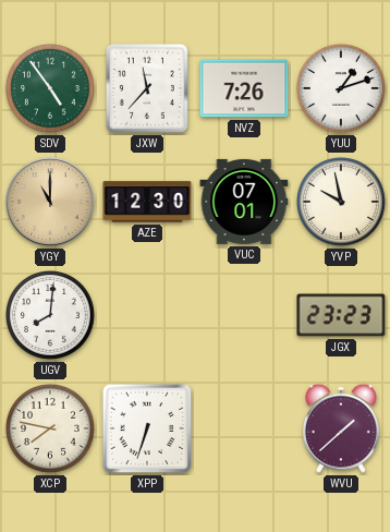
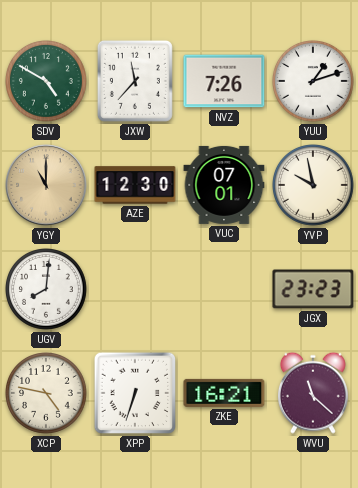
SDV: 4:54 -> 4:50
XCP: 7:47 -> 4:47
ZKE: none -> 16:21
WVU: 1:38 -> 11:22
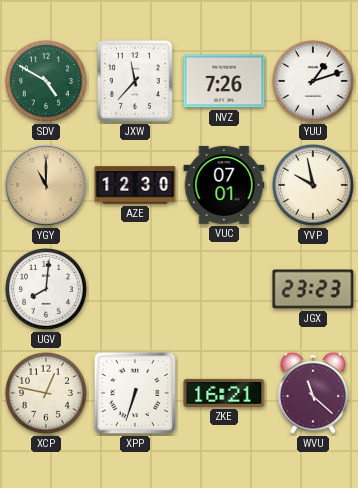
XCP: 4:47 -> 12:47
